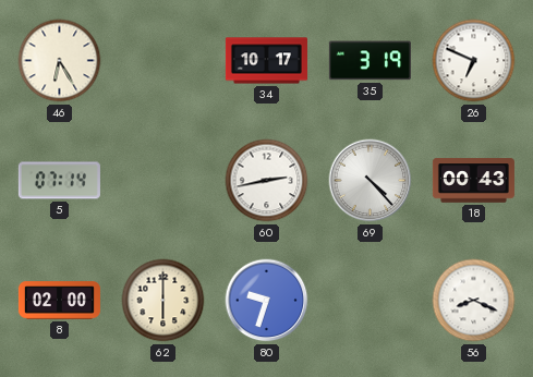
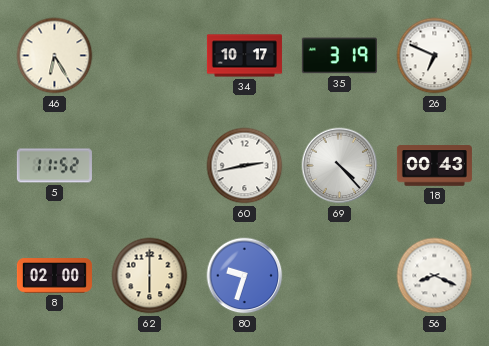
5: 07:14 -> 11:52
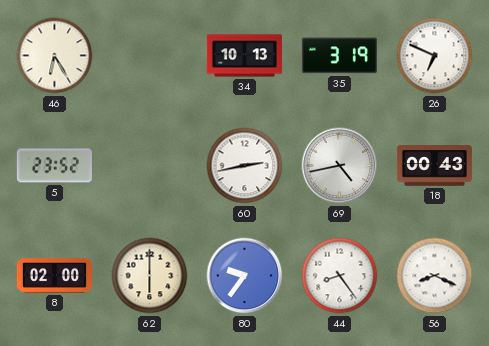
34: 10:17 -> 10:13
5: 11:52 -> 23:52
69: 4:23 -> 4:43
80: 9:33 -> 9:36
44: none -> 8:24
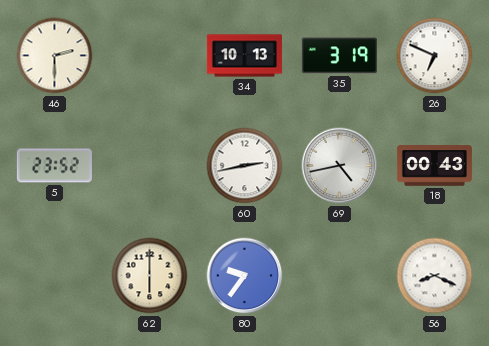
46: 6:25 -> 2:30
8: 02:00 -> none
44: 8:24 -> none
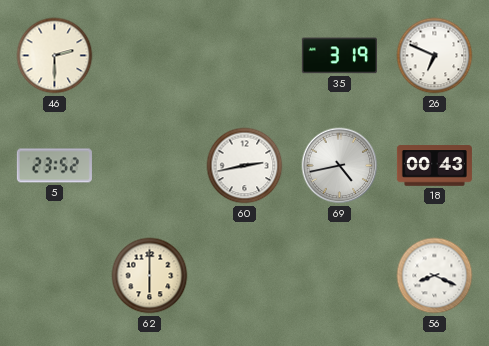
34: 10:13 -> none
80: 9:36 -> none
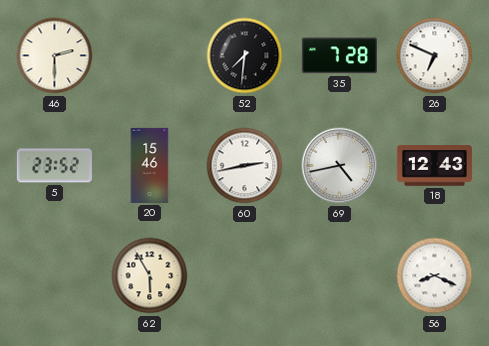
52: none -> 7:31
35: 3:19 -> 7:28
20: none -> 15:46
18: 00:43 -> 12:43
62: 6:00 -> 5:55
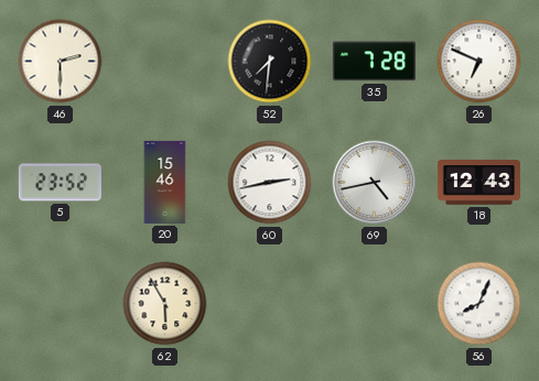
56: 8:19 -> 8:04
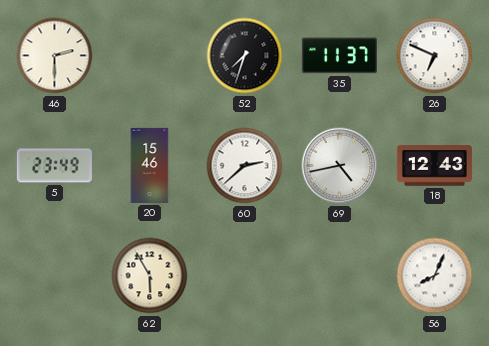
52: 7:31 -> 7:33
35: 7:28 -> 11:37
5: 23:52 -> 23:49
60: 2:43 -> 2:38
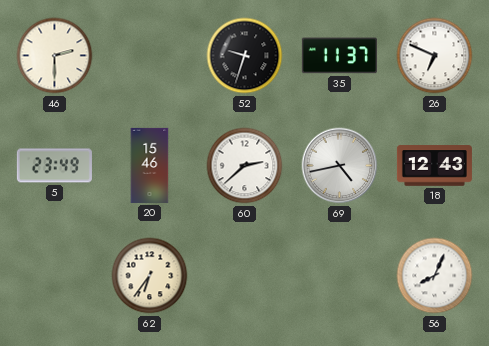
52: 7:33 -> 9:33
62: 5:55 -> 6:36
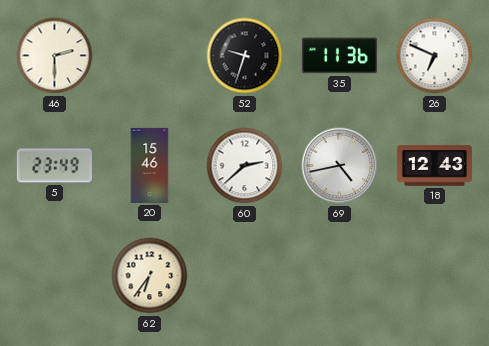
35: 11:37 -> 11:36
56: 8:04 -> none
